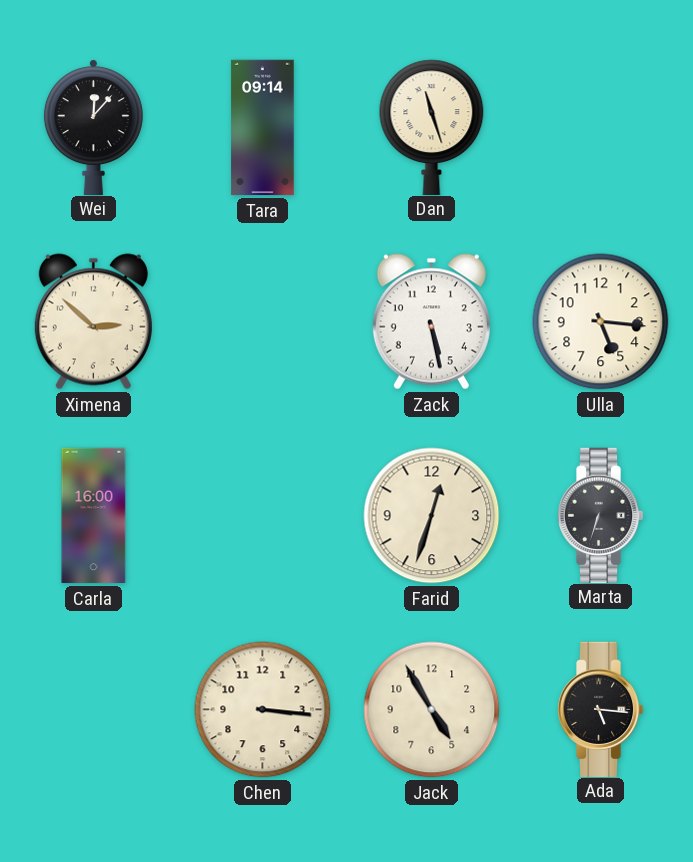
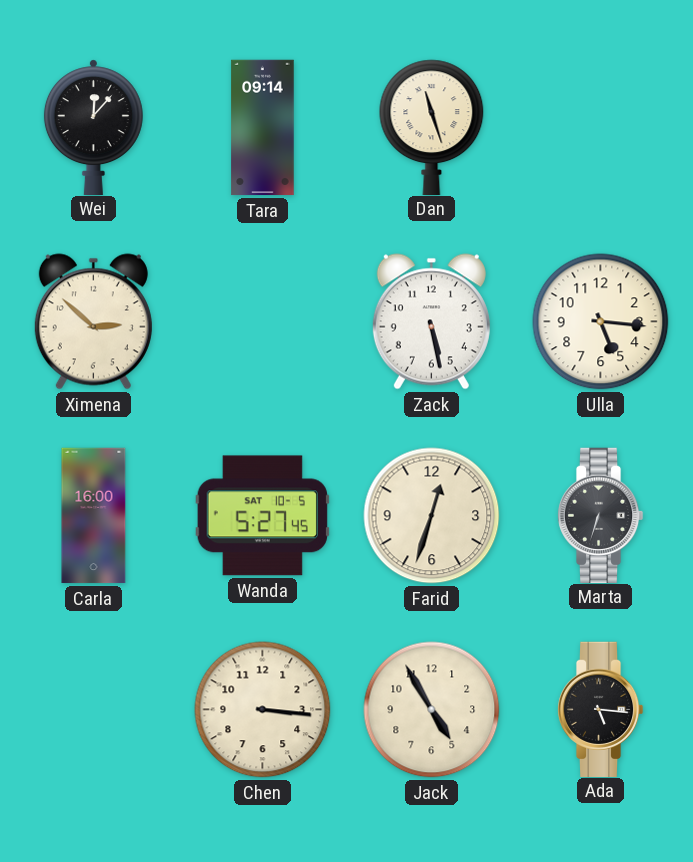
Wanda: none -> 5:27
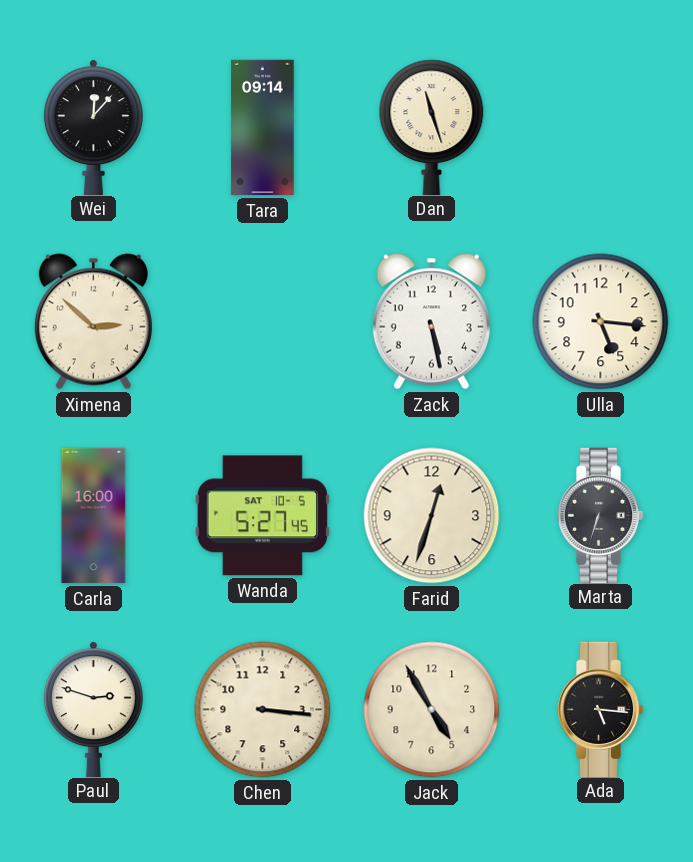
Paul: none -> 2:48
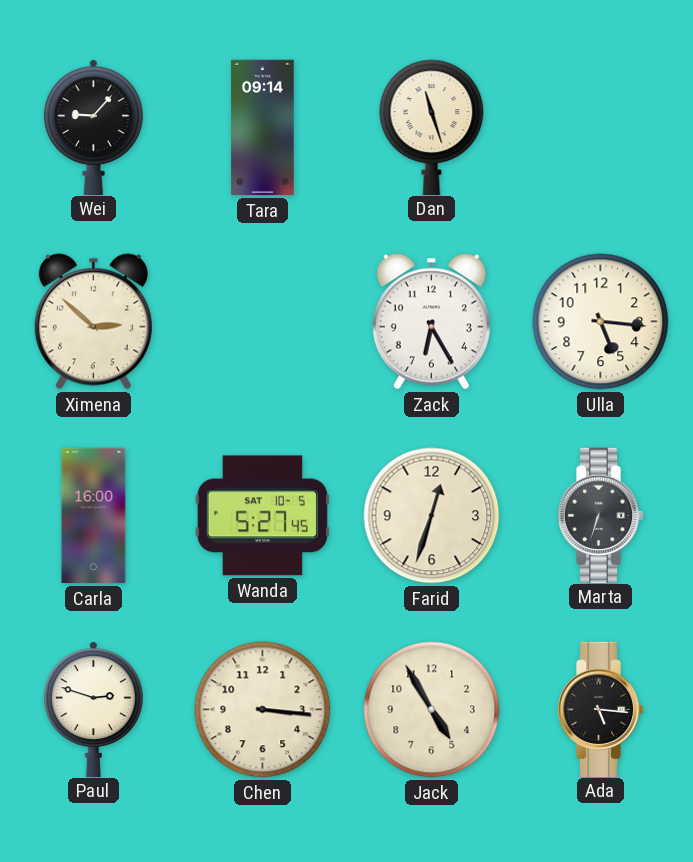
Wei: 12:07 -> 9:07
Zack: 5:28 -> 6:25
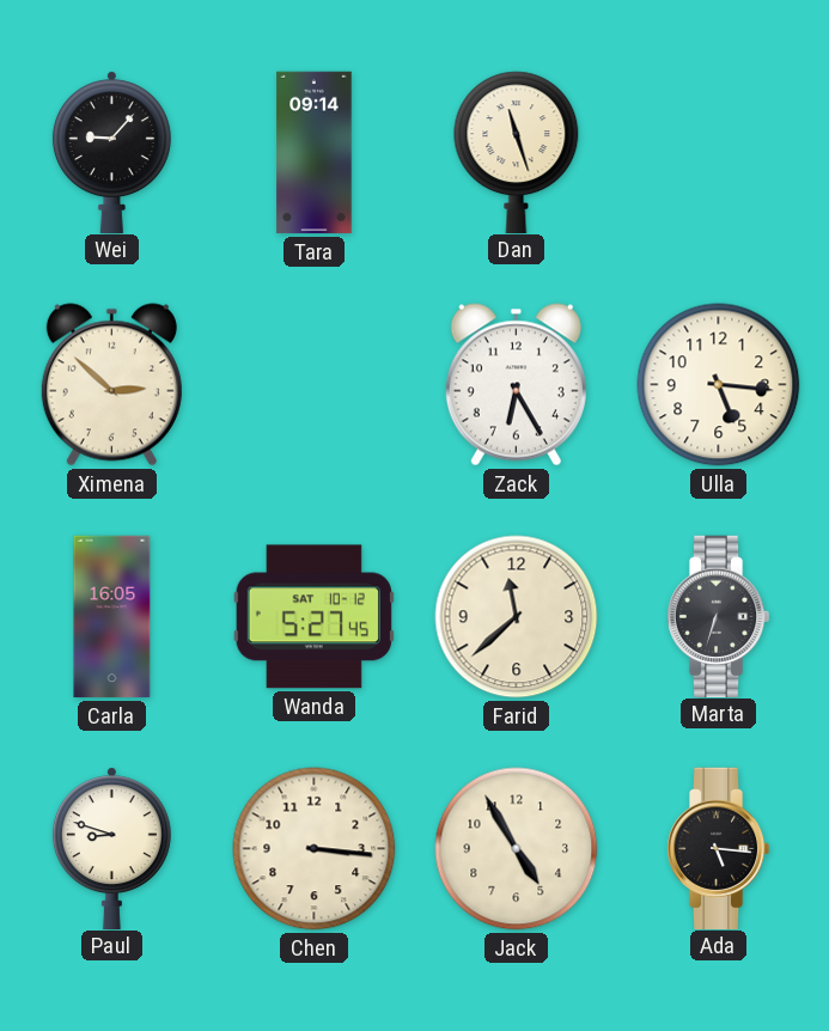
Carla: 16:00 -> 16:05
Wanda date: SAT 10-5 -> SAT 10-12
Farid: 12:33 -> 11:38
Paul: 2:48 -> 8:48
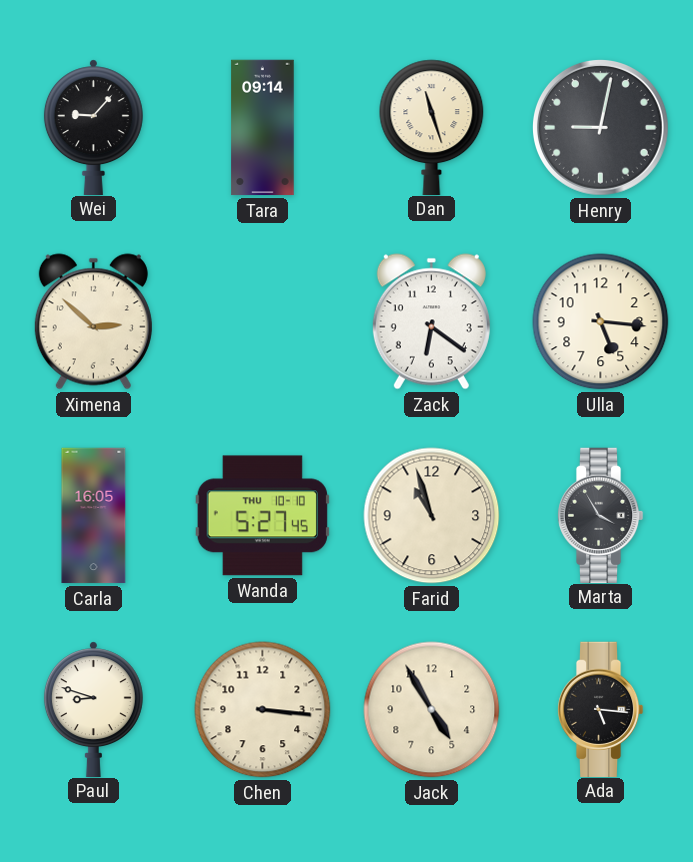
Henry: none -> 9:02
Zack: 6:25 -> 6:21
Wanda date: SAT 10-12 -> THU 10-10
Farid: 11:38 -> 10:57
Marta: 6:33 -> 3:55
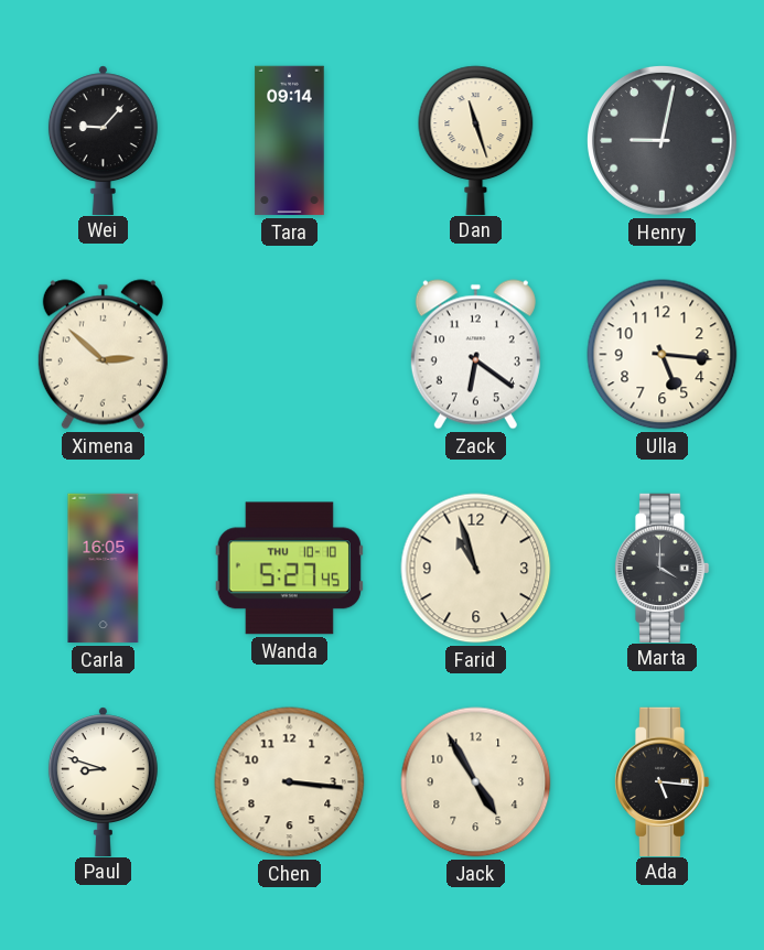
Marta: 3:55 -> 4:00
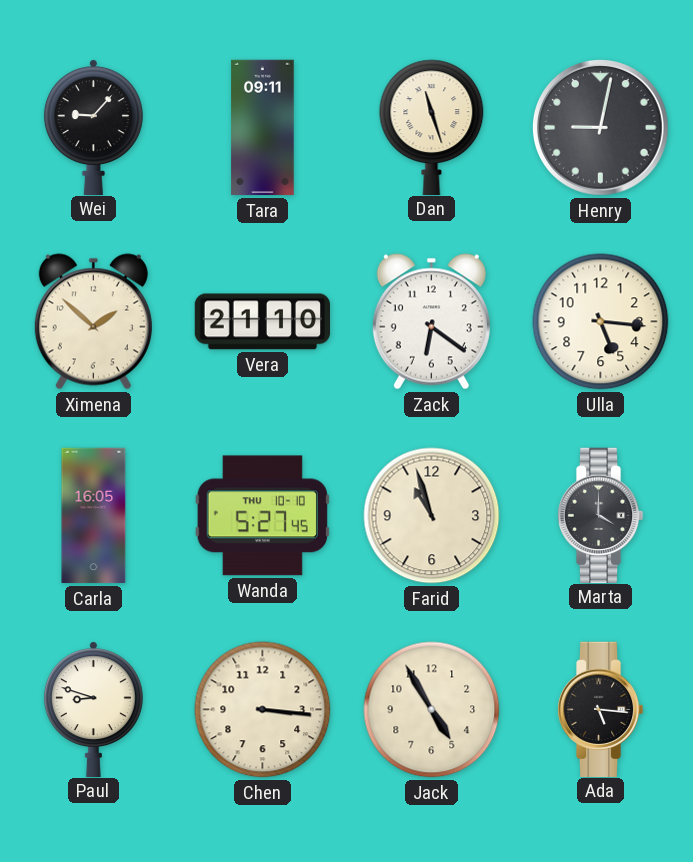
Tara: 09:14 -> 09:11
Ximena: 2:52 -> 1:52
Vera: none -> 21:10
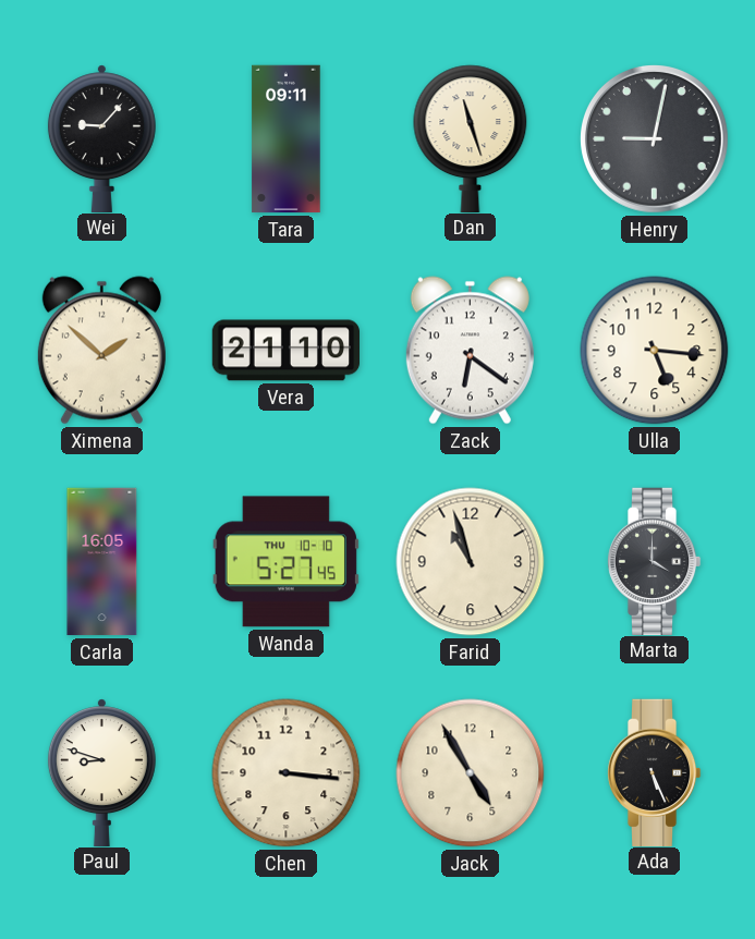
Ada: 5:16 -> 5:26
